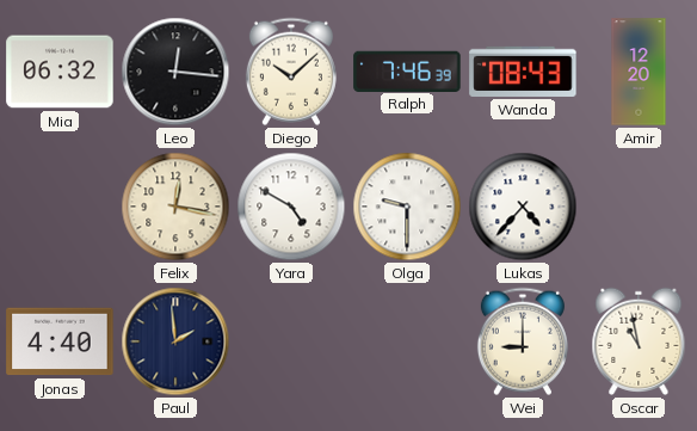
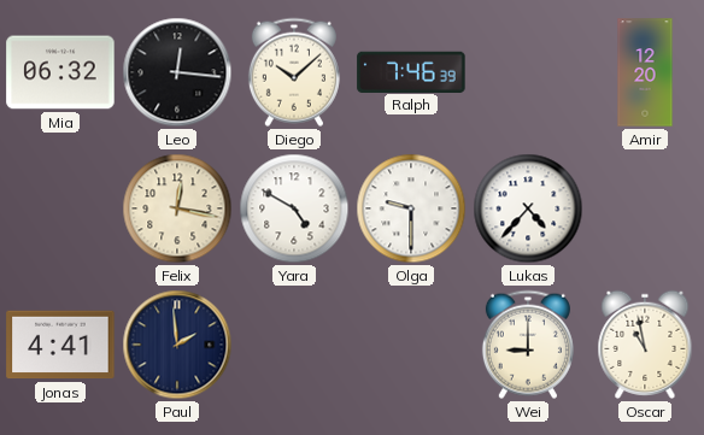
Wanda: 08:43 -> none
Jonas: 4:40 -> 4:41
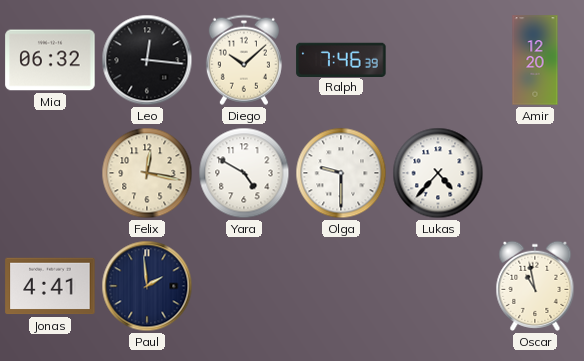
Wei: 9:00 -> none
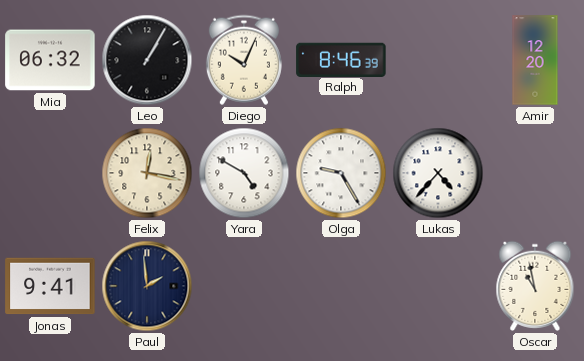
Leo: 12:16 -> 1:05
Diego: 10:08 -> 10:04
Ralph: 7:46 -> 8:46
Olga: 9:30 -> 9:25
Jonas: 4:41 -> 9:41
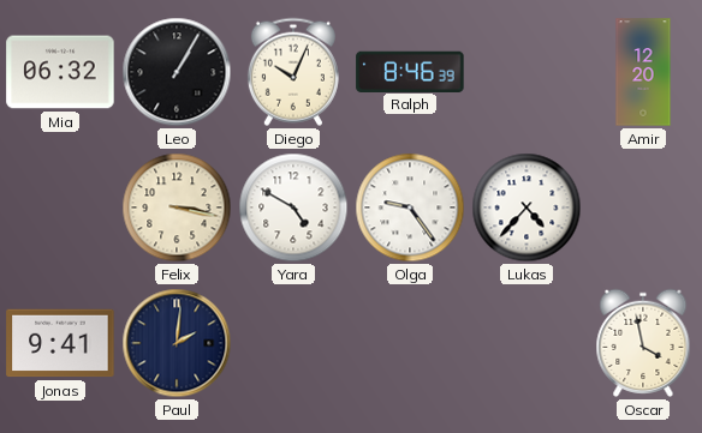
Felix: 12:17 -> 3:17
Olga: 9:25 -> 9:24
Paul: 1:59 -> 2:01
Oscar: 10:58 -> 3:58
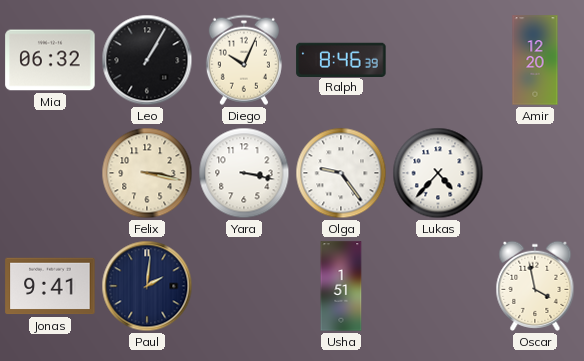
Yara: 4:50 -> 3:17
Usha: none -> 1:51
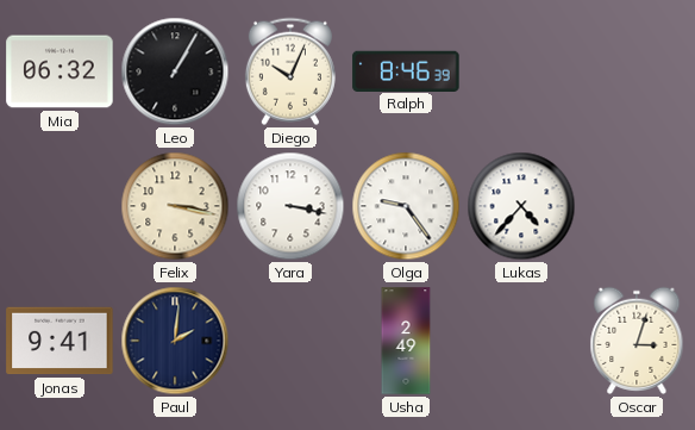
Amir: 12:20 -> none
Usha: 1:51 -> 2:49
Oscar: 3:58 -> 3:03
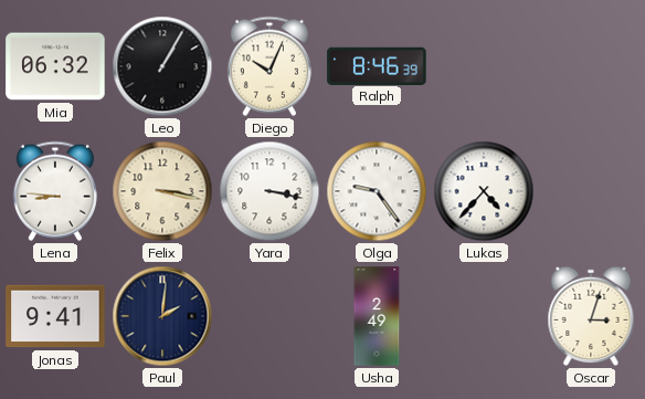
Lena: none -> 8:46
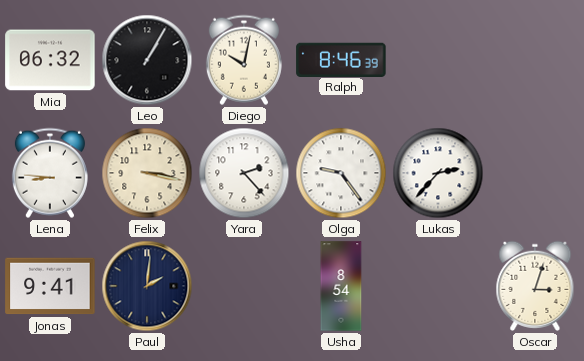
Diego: 10:04 -> 10:02
Yara: 3:17 -> 2:23
Lukas: 4:37 -> 2:37
Usha: 2:49 -> 8:54
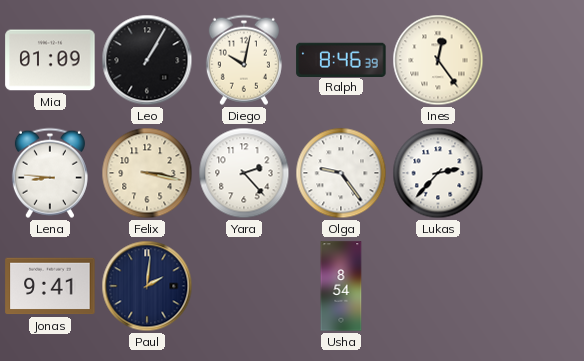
Mia: 06:32 -> 01:09
Ines: none -> 12:24
Oscar: 3:03 -> none
